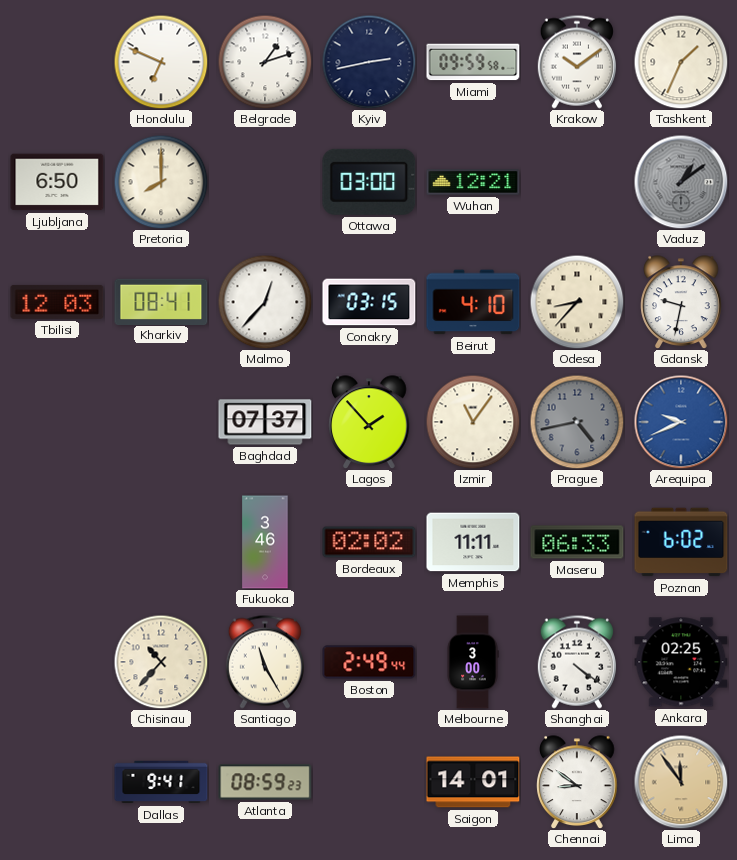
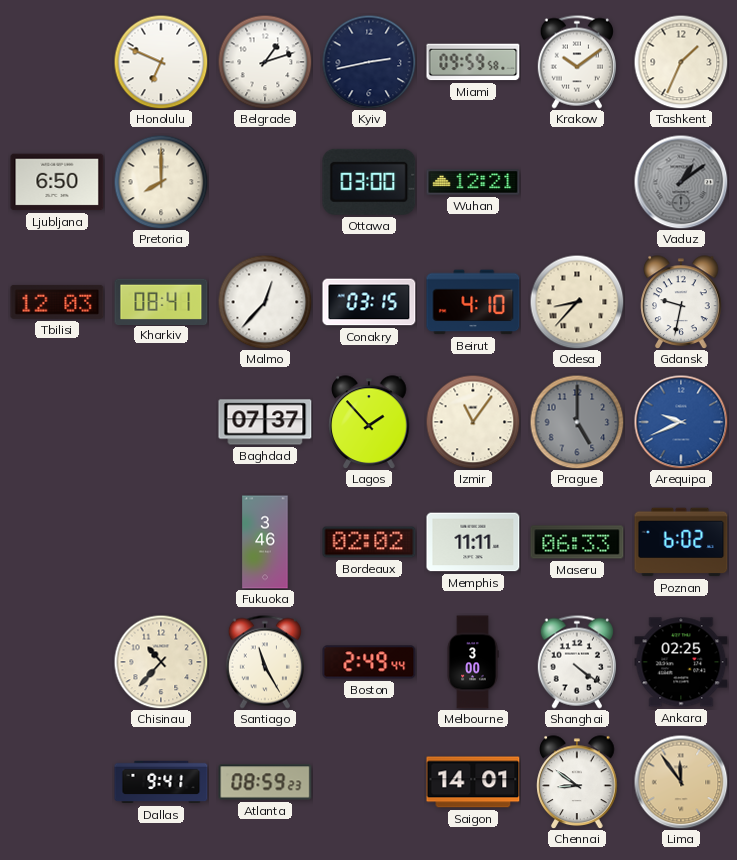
Prague: 4:43 -> 5:00
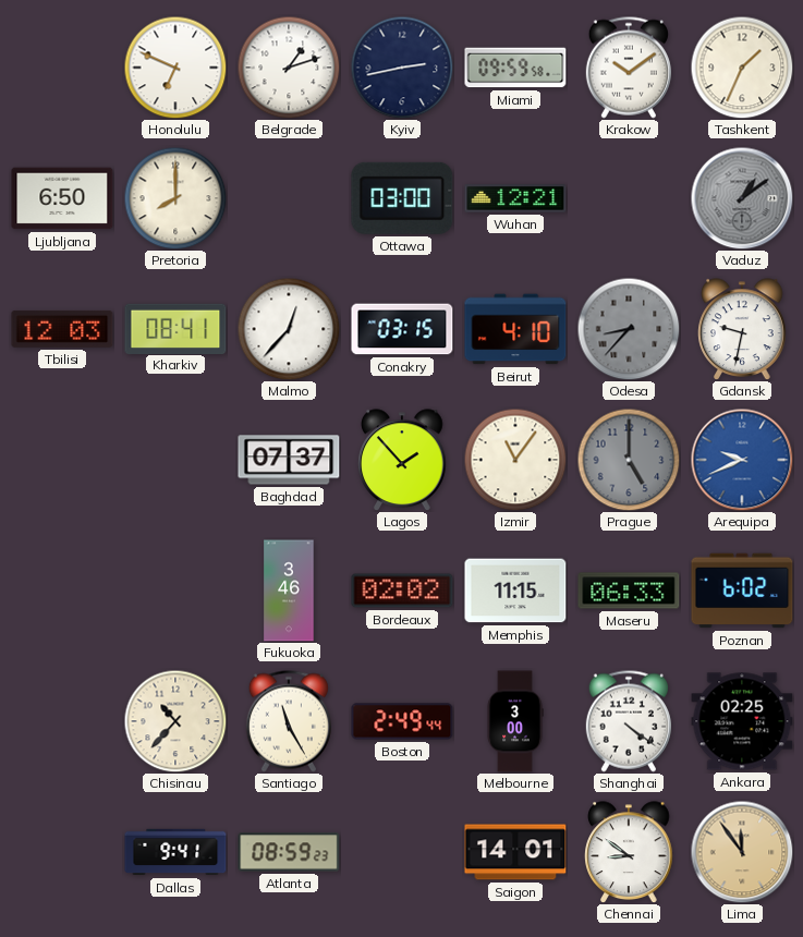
Odesa dial: cream -> grey
Memphis: 11:11 -> 11:15
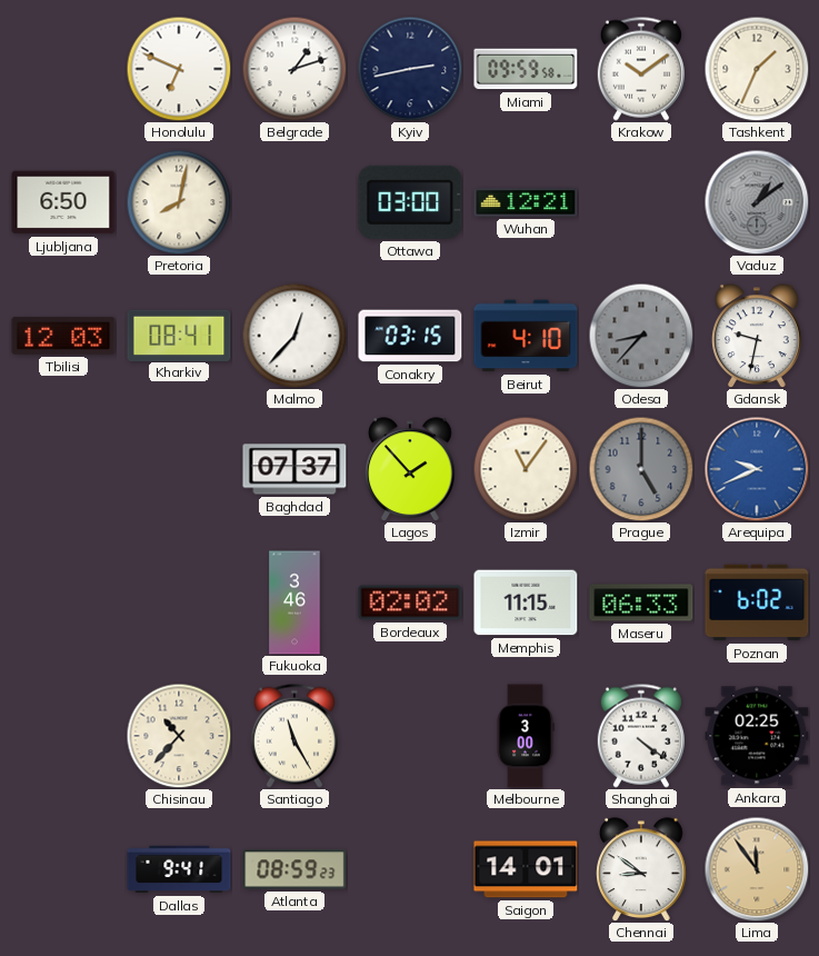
Pretoria: 8:00 -> 8:02
Boston: 2:49 -> none
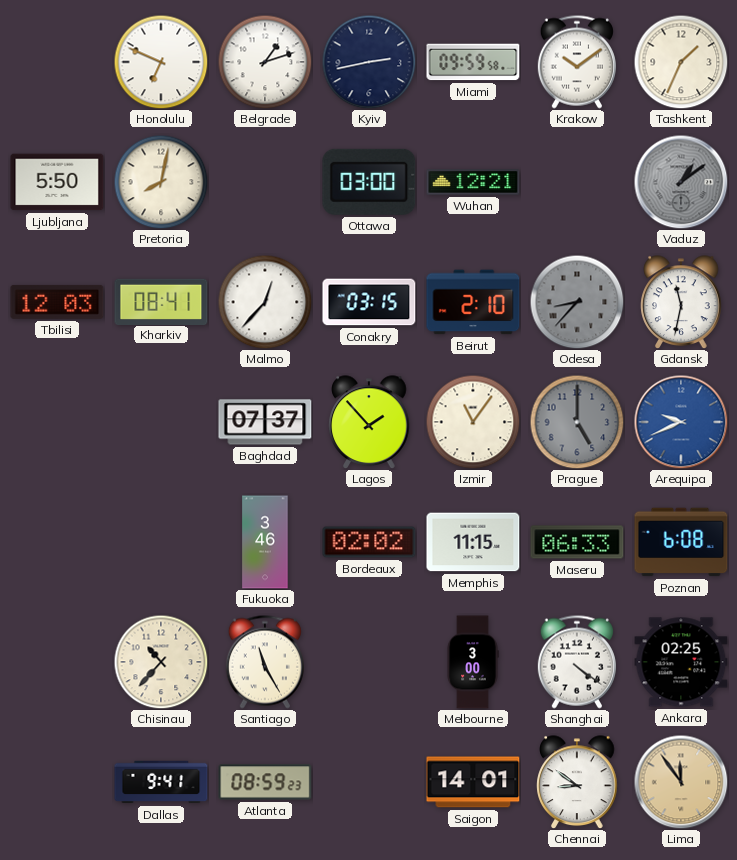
Ljubljana: 6:50 -> 5:50
Beirut: 4:10 -> 2:10
Gdansk: 9:32 -> 11:32
Poznan: 6:02 -> 6:08
